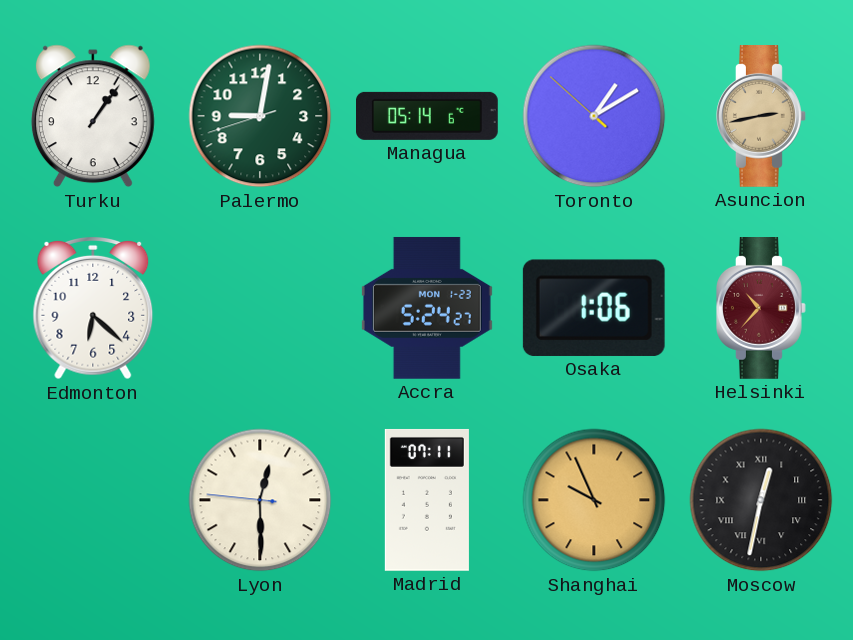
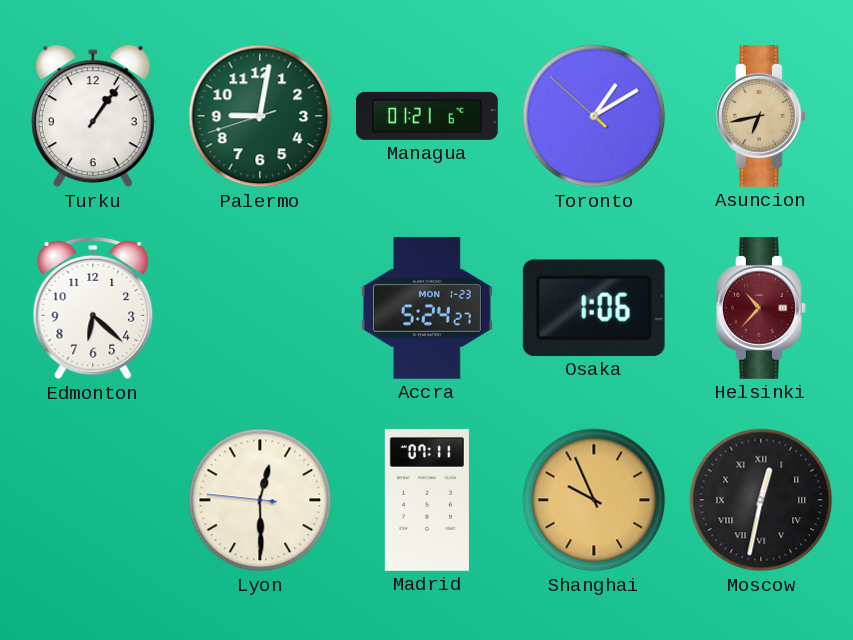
Managua: 05:14 -> 01:21
Asuncion: 2:43 -> 6:43
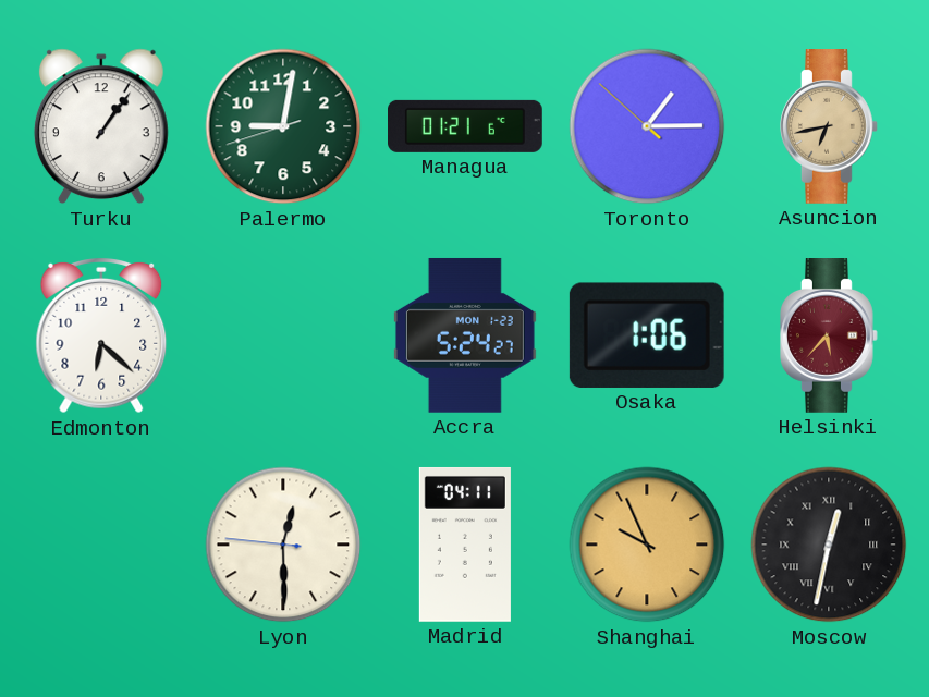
Toronto: 1:09 -> 1:14
Helsinki: 10:37 -> 5:37
Madrid: 07:11 -> 04:11
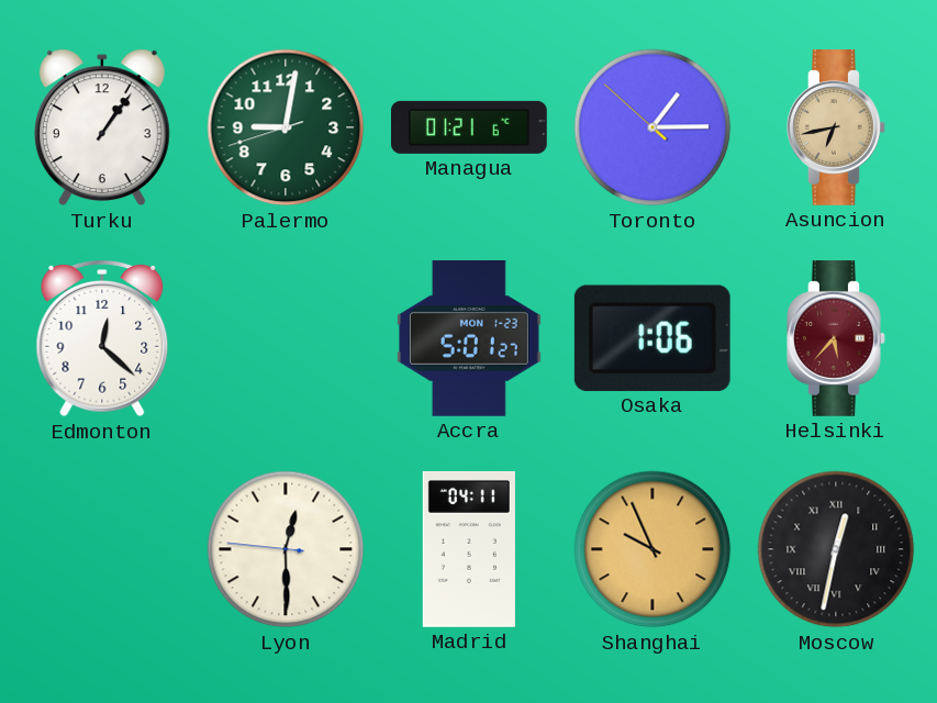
Edmonton: 6:22 -> 12:22
Accra: 5:24 -> 5:01
